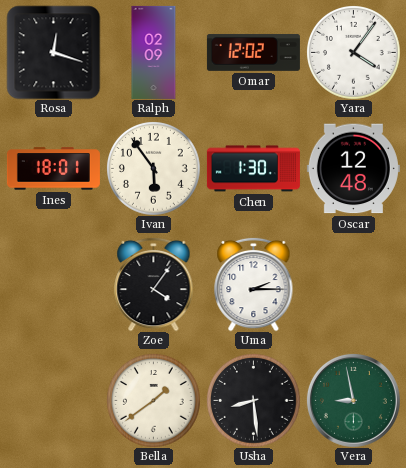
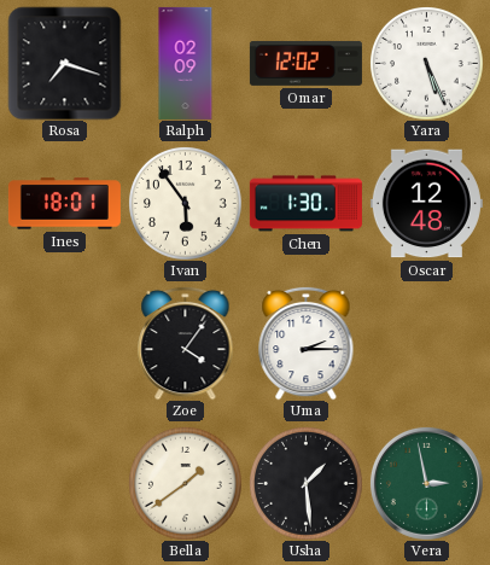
Rosa: 12:18 -> 7:18
Yara: 4:06 -> 5:26
Usha: 8:29 -> 1:29
Vera: 8:58 -> 2:58
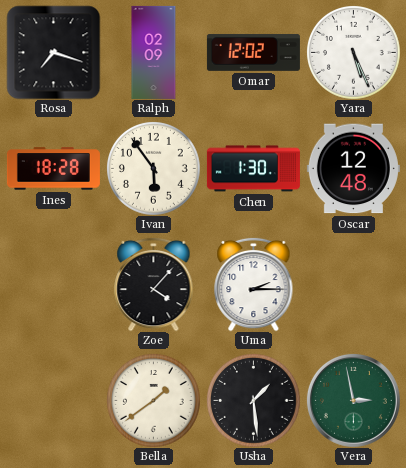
Ines: 18:01 -> 18:28
Zoe: 4:06 -> 4:07
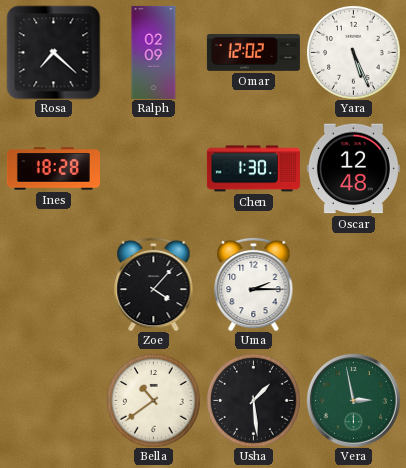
Rosa: 7:18 -> 7:22
Ivan: 5:54 -> none
Bella: 1:39 -> 10:39
